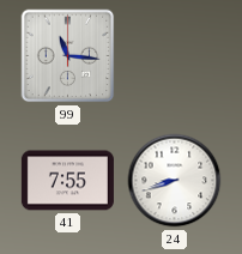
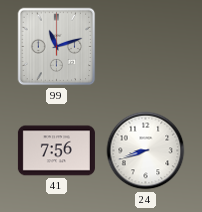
99: 11:16 -> 11:12
41: 7:55 -> 7:56
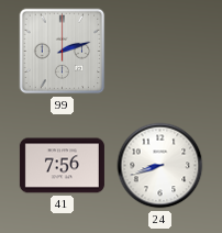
99: 11:12 -> 2:12
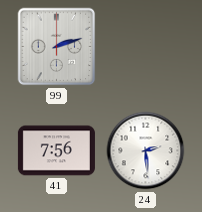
24: 8:42 -> 2:29
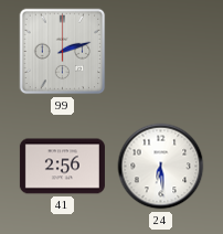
41: 7:56 -> 2:56
24: 2:29 -> 6:29
